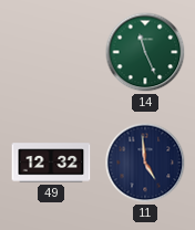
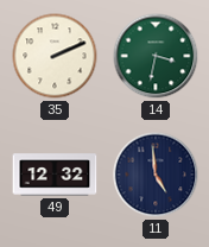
35: none -> 2:11
14: 11:26 -> 3:32
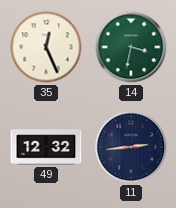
35: 2:11 -> 12:26
11: 4:59 -> 2:44
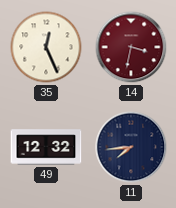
14 dial: green -> burgundy
11: 2:44 -> 7:44
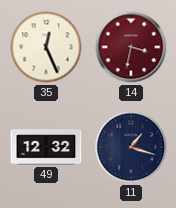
11: 7:44 -> 1:18
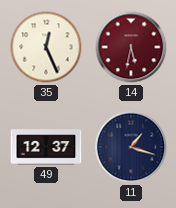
14: 3:32 -> 5:32
49: 12:32 -> 12:37
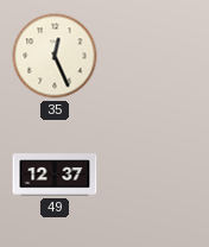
14: 5:32 -> none
11: 1:18 -> none
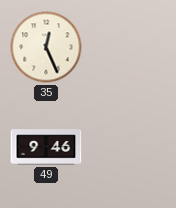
49: 12:37 -> 9:46
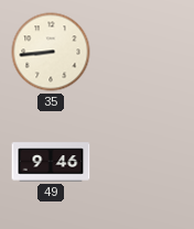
35: 12:26 -> 8:44
